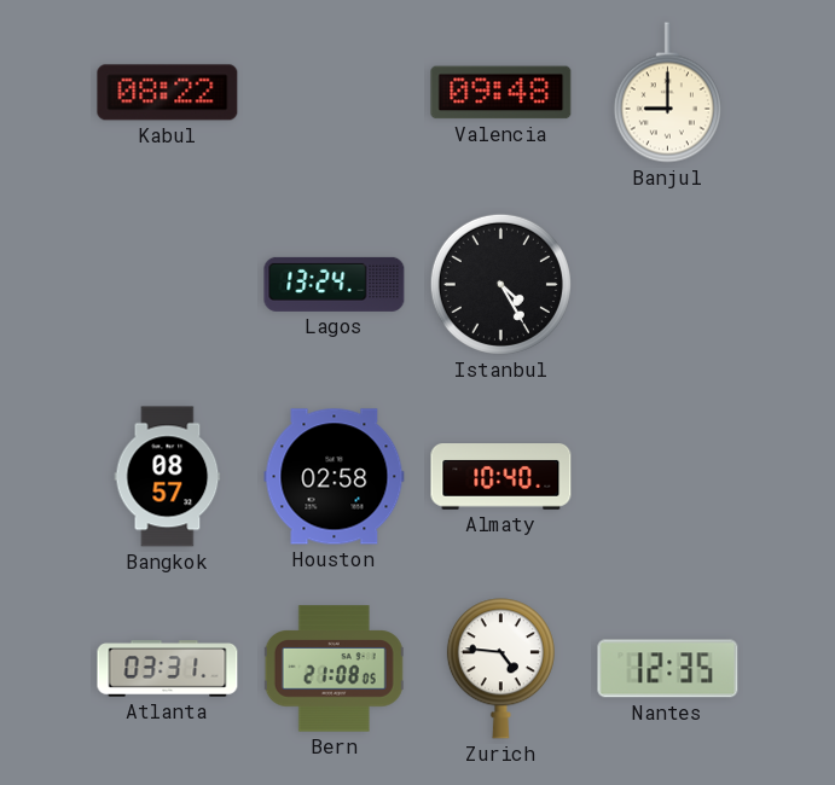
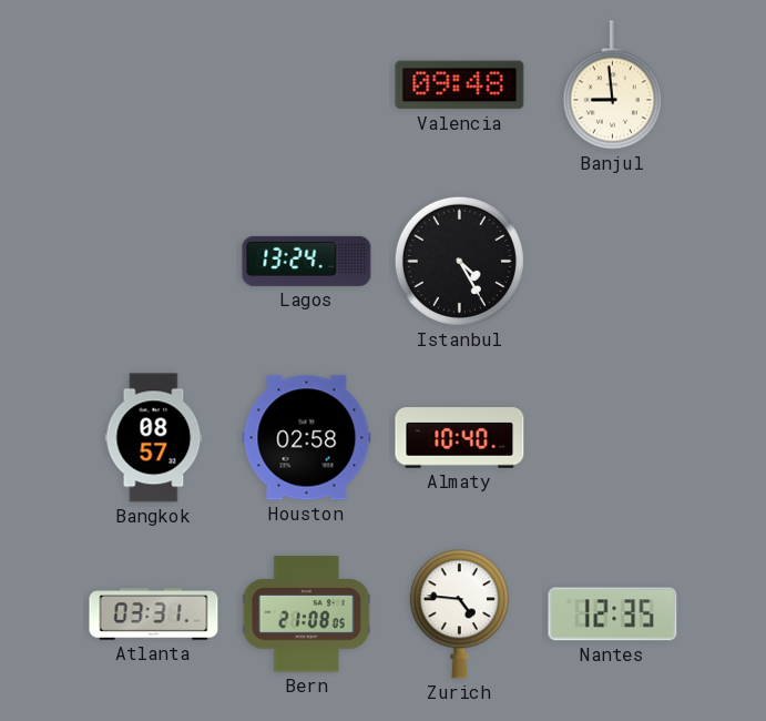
Kabul: 08:22 -> none
Banjul: 9:00 -> 8:59
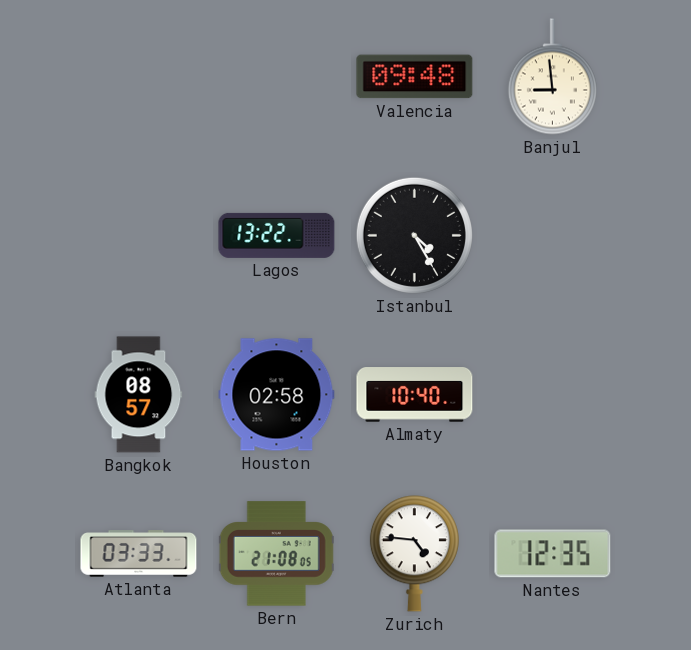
Lagos: 13:24 -> 13:22
Atlanta: 03:31 -> 03:33
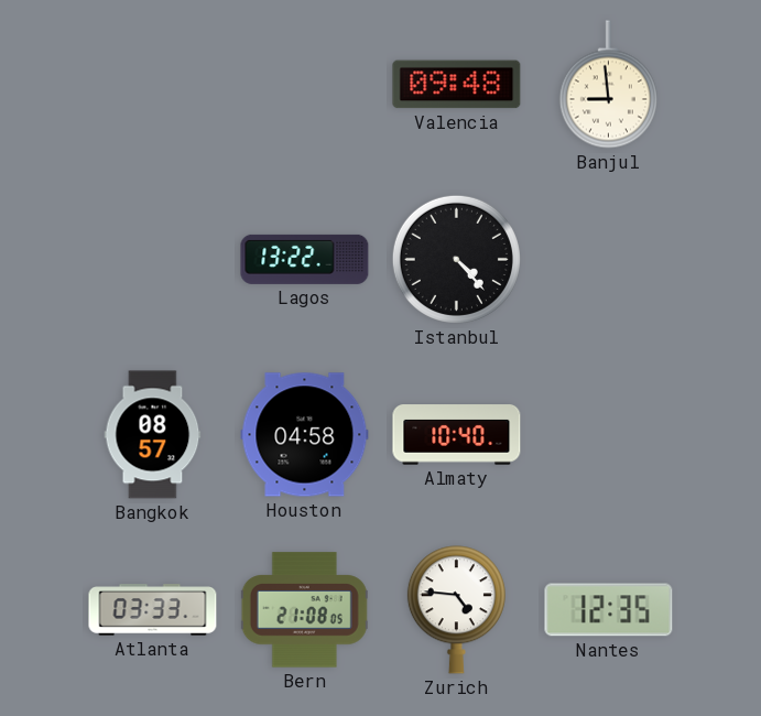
Istanbul: 4:25 -> 4:23
Houston: 02:58 -> 04:58
